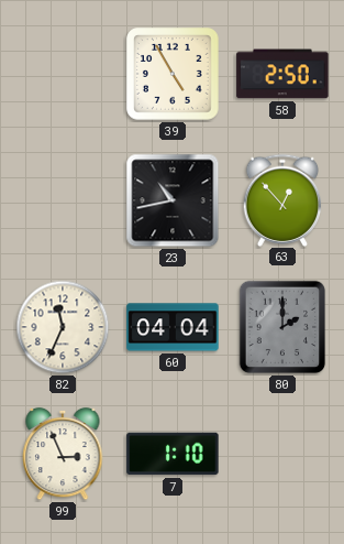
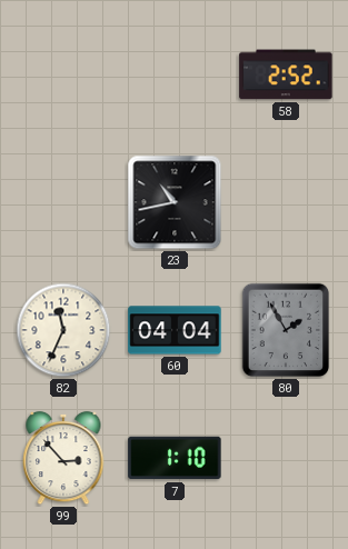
39: 4:55 -> none
58: 2:50 -> 2:52
63: 12:53 -> none
80: 2:00 -> 1:55
99: 2:56 -> 2:53
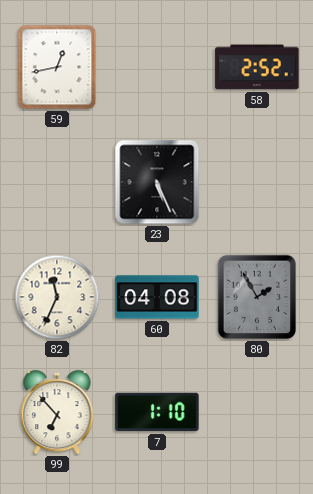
59: none -> 12:43
23: 10:43 -> 5:26
60: 04:04 -> 04:08
99: 2:53 -> 6:53
